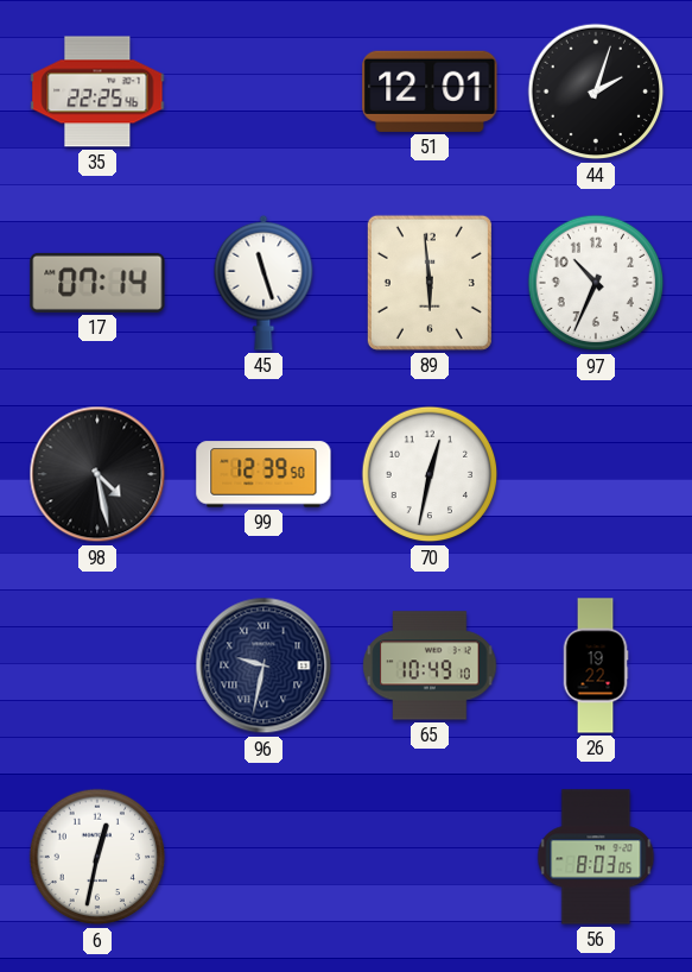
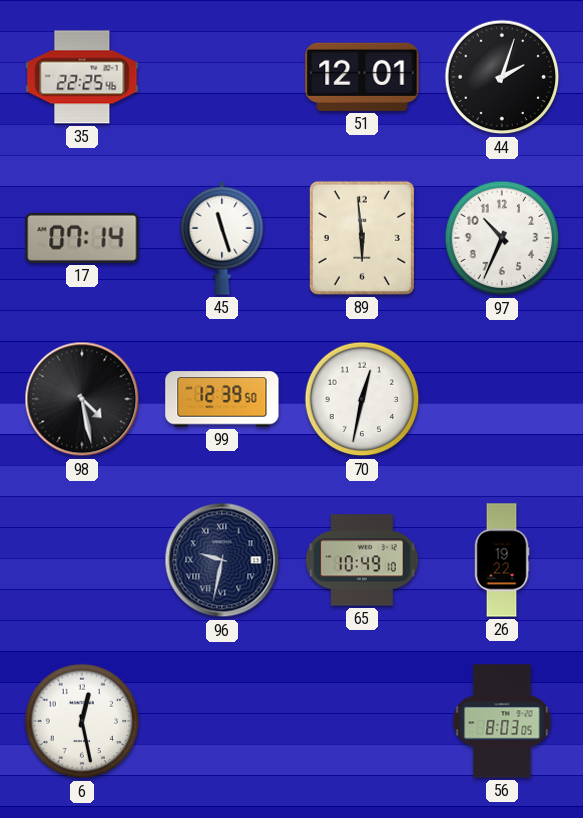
6: 12:32 -> 12:28
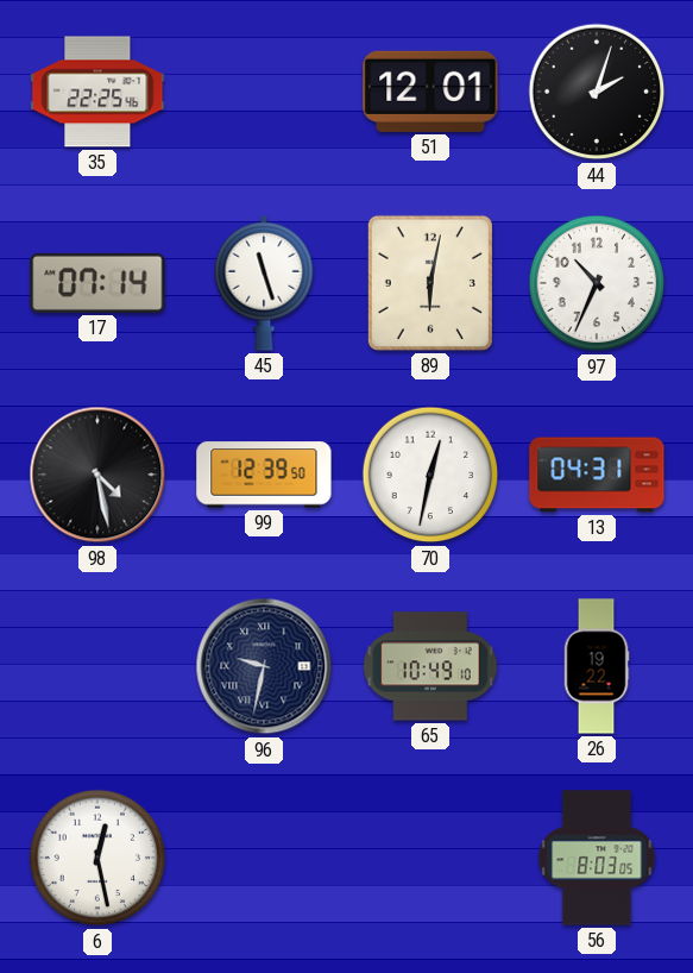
89: 5:59 -> 6:02
13: none -> 04:31
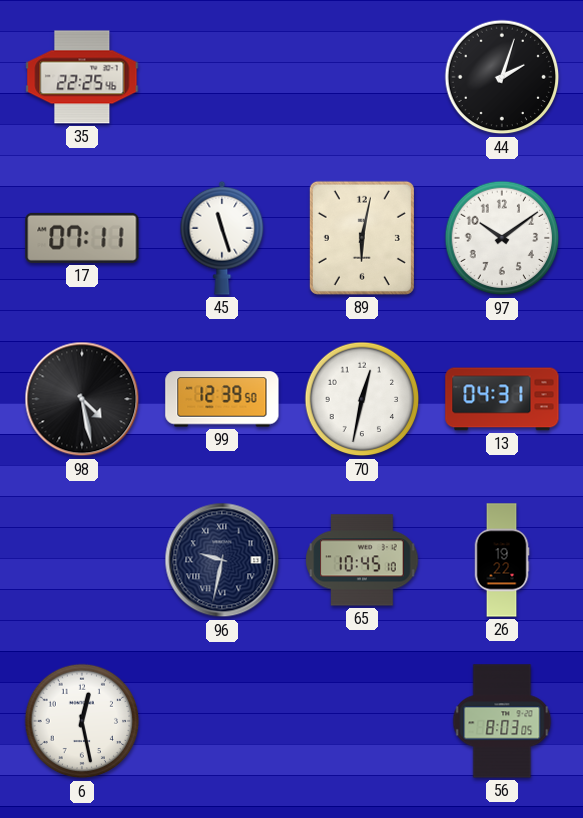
51: 12:01 -> none
17: 07:14 -> 07:11
97: 10:34 -> 10:09
65: 10:49 -> 10:45
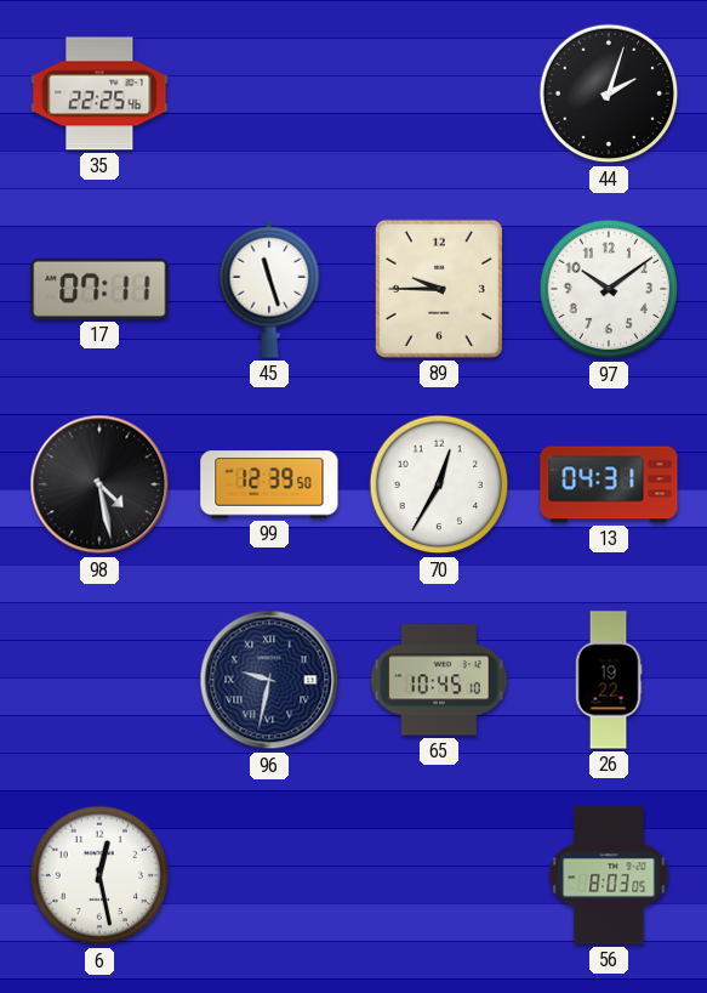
89: 6:02 -> 9:45
70: 12:32 -> 12:35
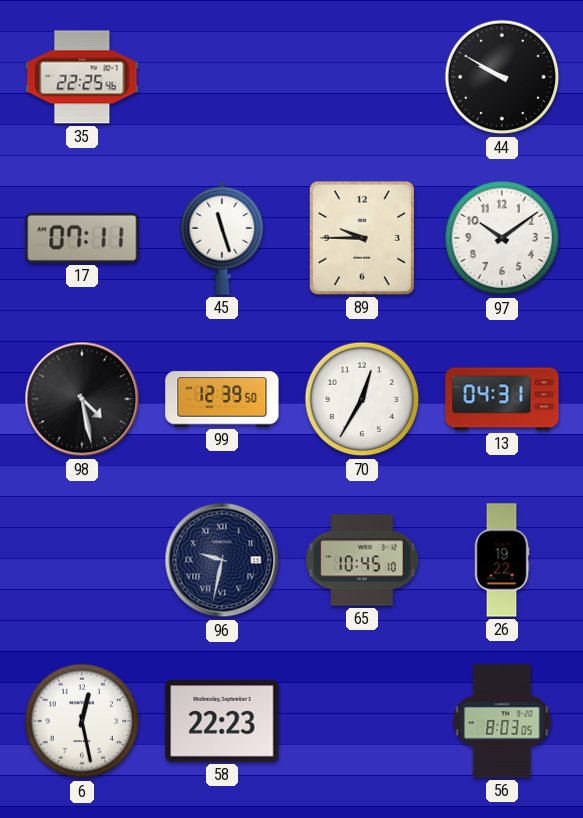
44: 2:03 -> 9:50
58: none -> 22:23
